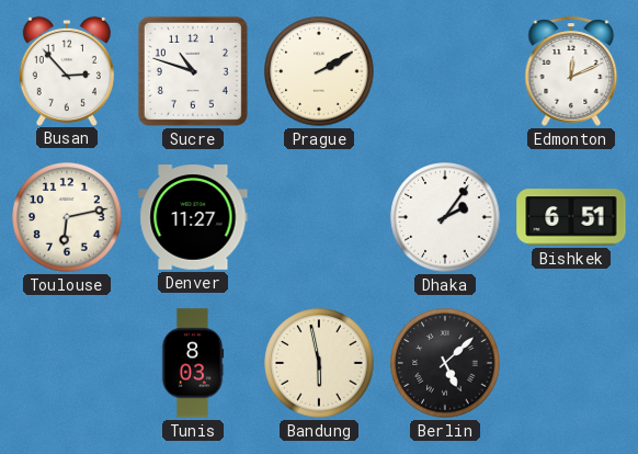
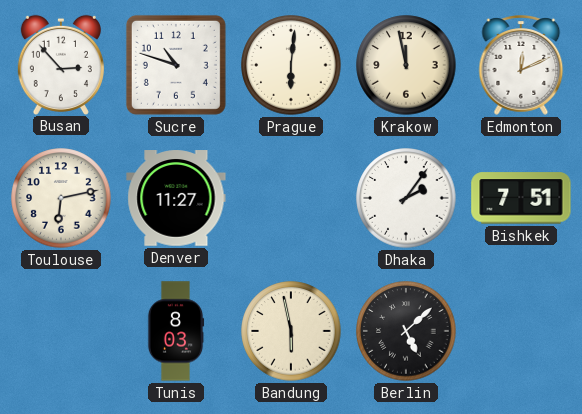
Prague: 2:10 -> 6:01
Krakow: none -> 11:58
Bishkek: 6:51 -> 7:51
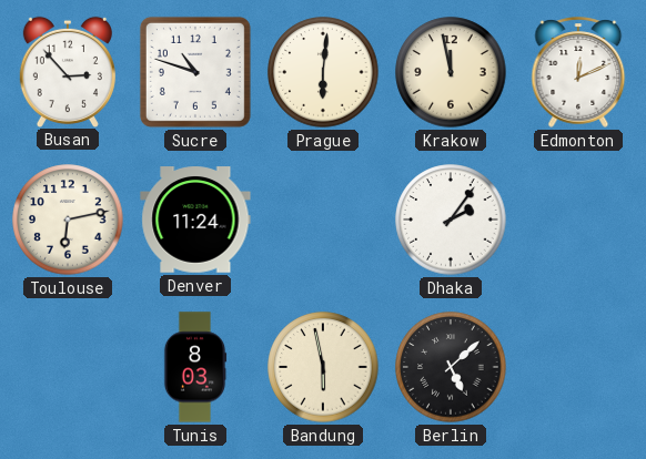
Denver: 11:27 -> 11:24
Bishkek: 7:51 -> none
